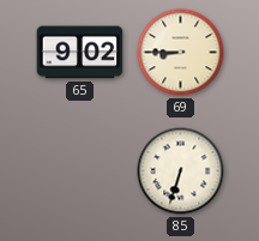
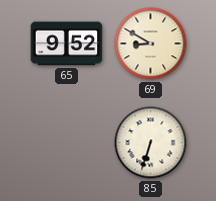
65: 9:02 -> 9:52
69: 8:45 -> 8:50
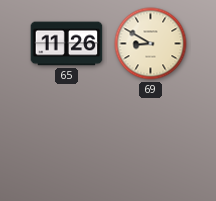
65: 9:52 -> 11:26
85: 6:33 -> none
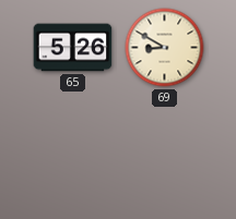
65: 11:26 -> 5:26
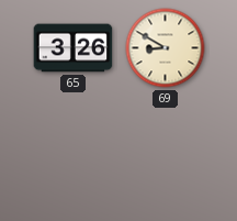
65: 5:26 -> 3:26
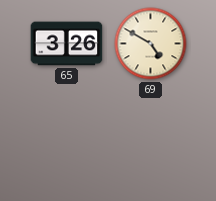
69: 8:50 -> 4:50
